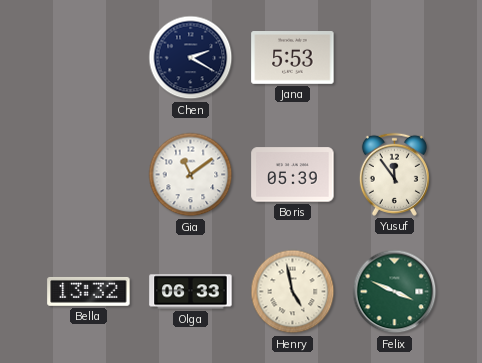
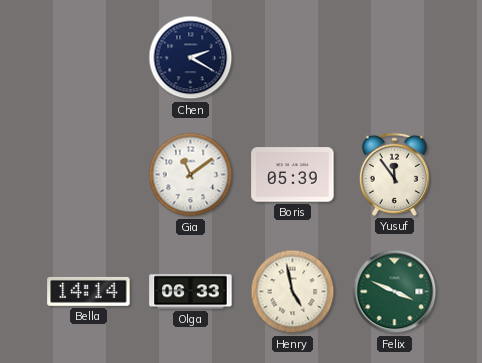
Jana: 5:53 -> none
Bella: 13:32 -> 14:14
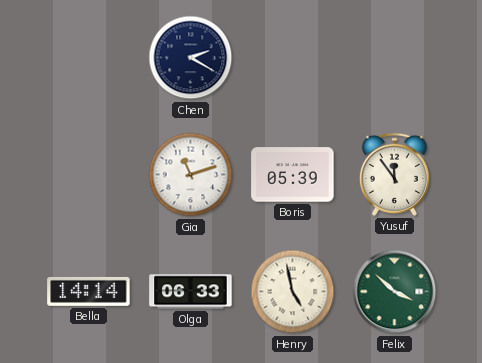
Gia: 11:09 -> 11:12
Felix: 3:49 -> 3:52
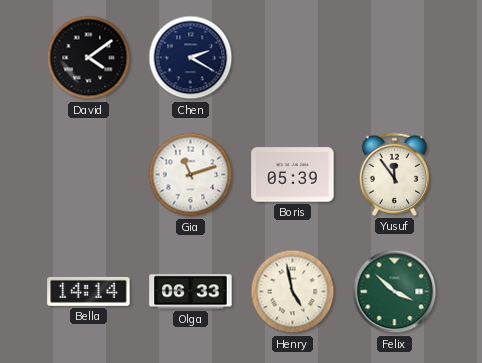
David: none -> 4:09
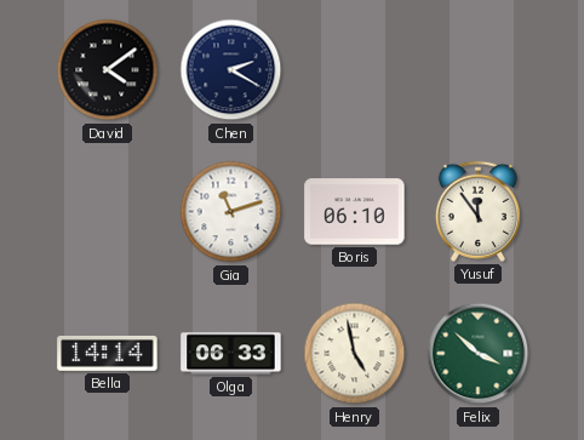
Boris: 05:39 -> 06:10
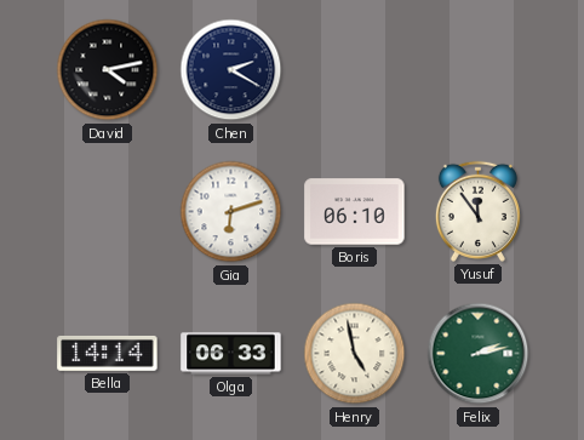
David: 4:09 -> 4:13
Gia: 11:12 -> 6:12
Felix: 3:52 -> 2:13
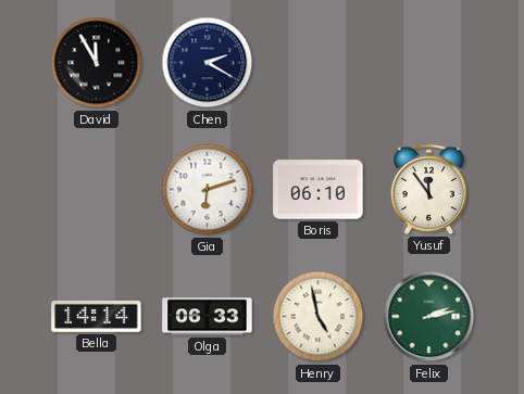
David: 4:13 -> 11:55
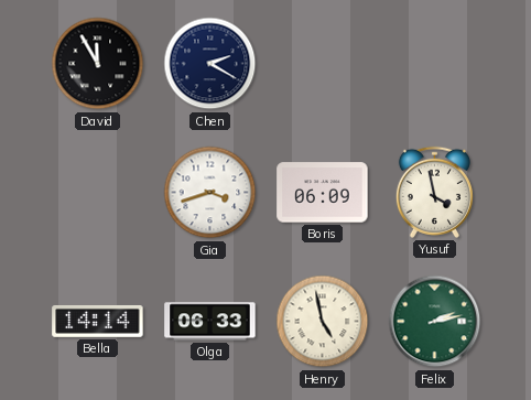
Gia: 6:12 -> 3:42
Boris: 06:10 -> 06:09
Yusuf: 11:54 -> 3:58
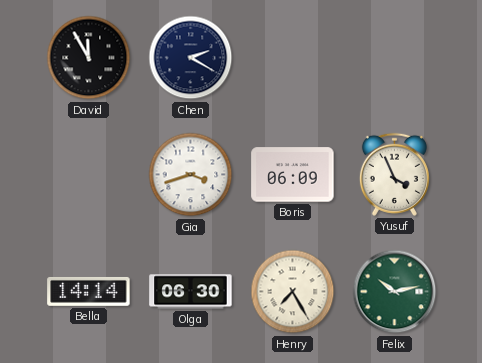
Yusuf: 3:58 -> 3:56
Olga: 06:33 -> 06:30
Henry: 4:58 -> 7:25
Felix: 2:13 -> 10:13
